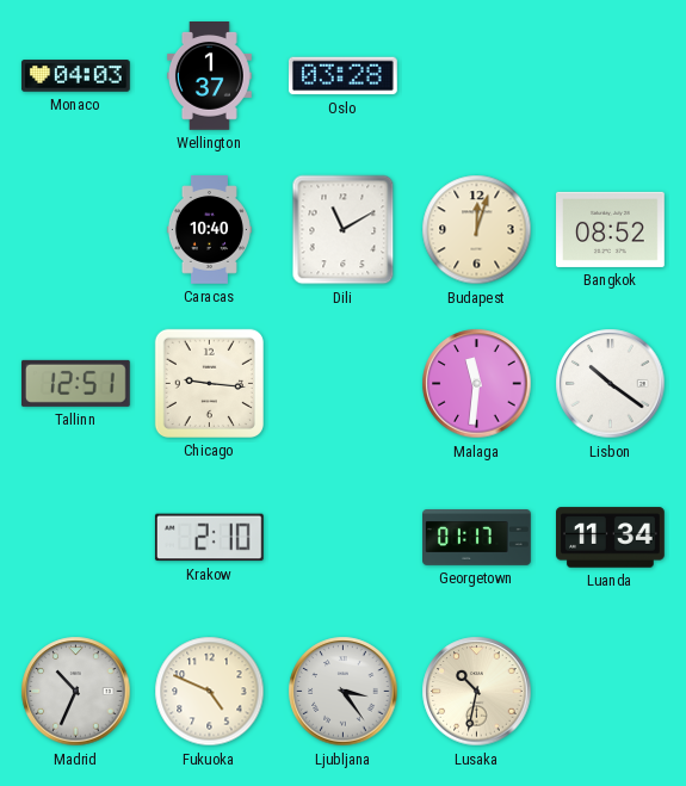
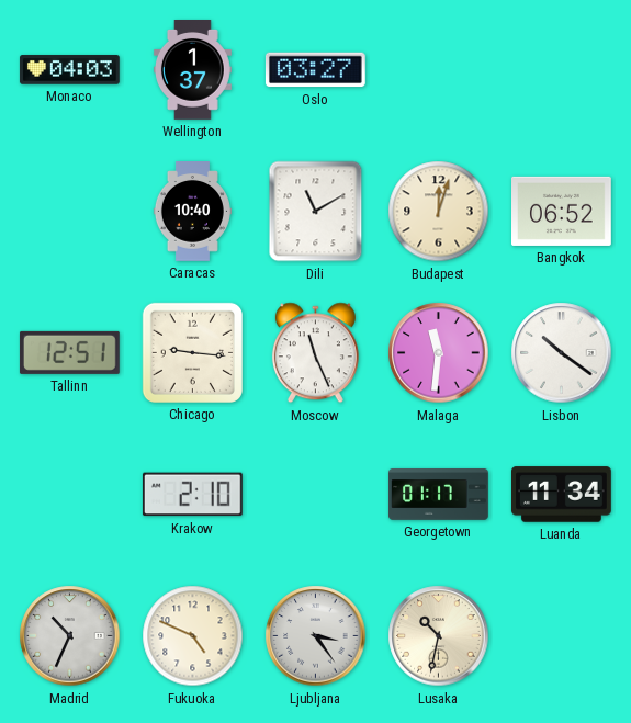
Oslo: 03:28 -> 03:27
Bangkok: 08:52 -> 06:52
Moscow: none -> 11:26
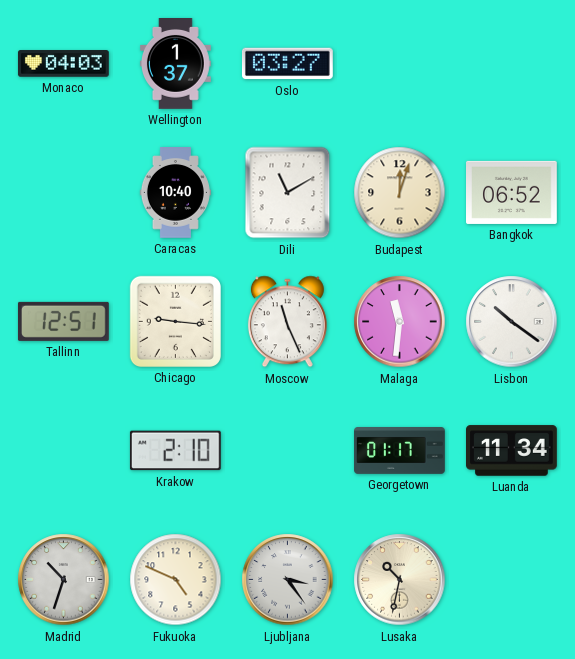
Madrid: 10:34 -> 10:33
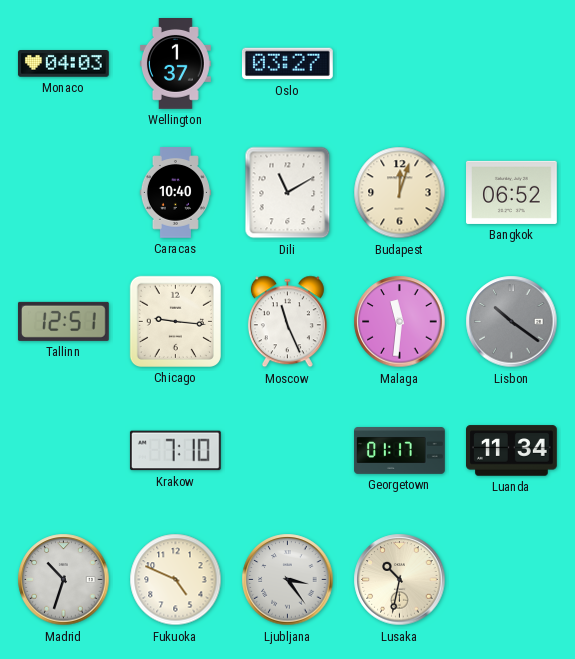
Lisbon dial: white -> grey
Krakow: 2:10 -> 7:10
